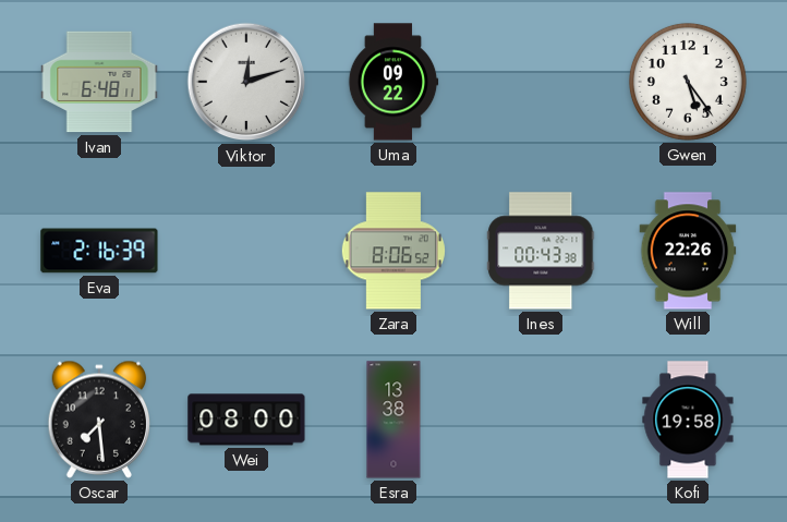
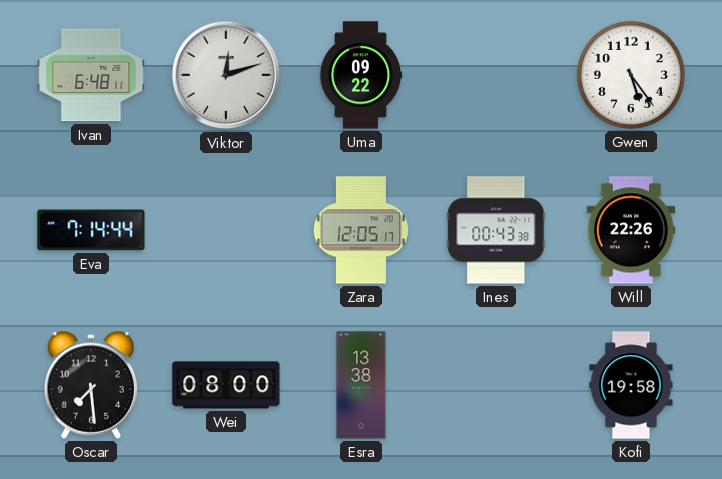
Eva: 2:16 -> 7:14
Zara: 8:06 -> 12:05
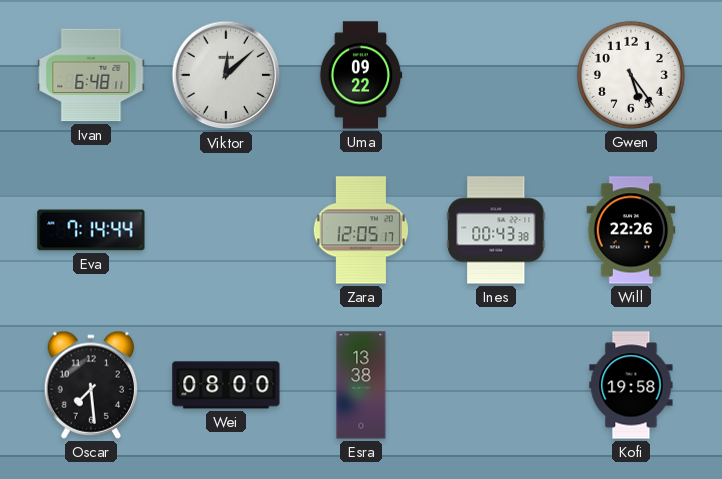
Viktor: 12:12 -> 12:08
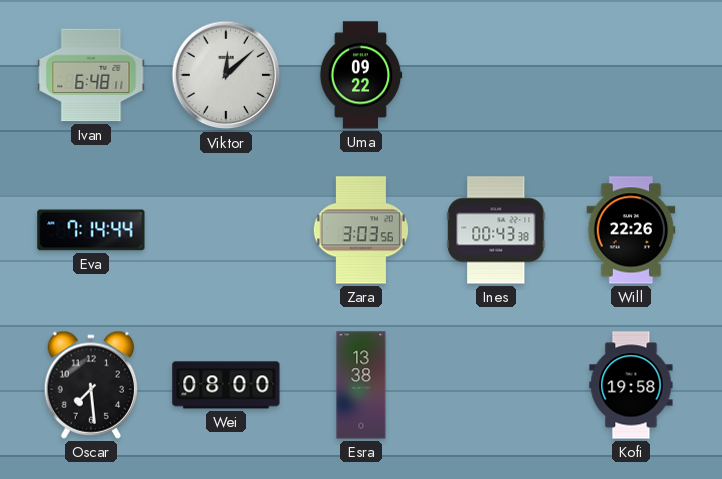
Gwen: 5:24 -> none
Zara: 12:05 -> 3:03
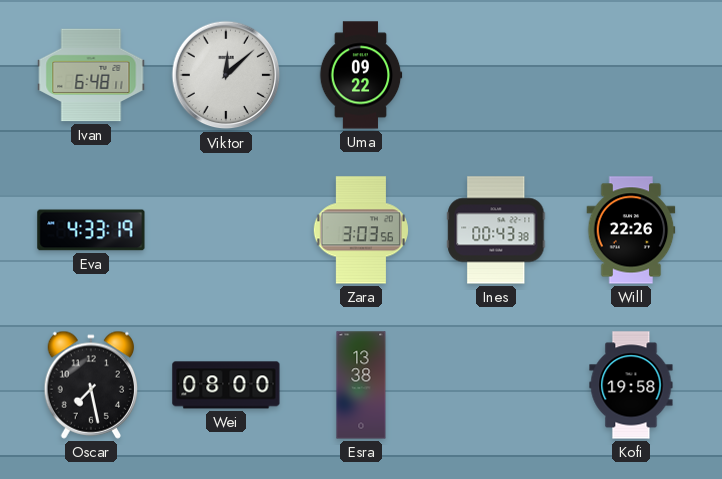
Eva: 7:14 -> 4:33
Oscar: 7:29 -> 7:28
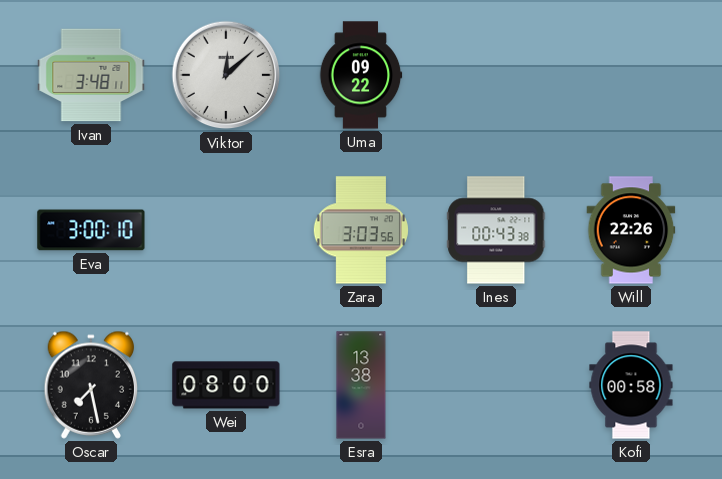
Ivan: 6:48 -> 3:48
Eva: 4:33 -> 3:00
Kofi: 19:58 -> 00:58
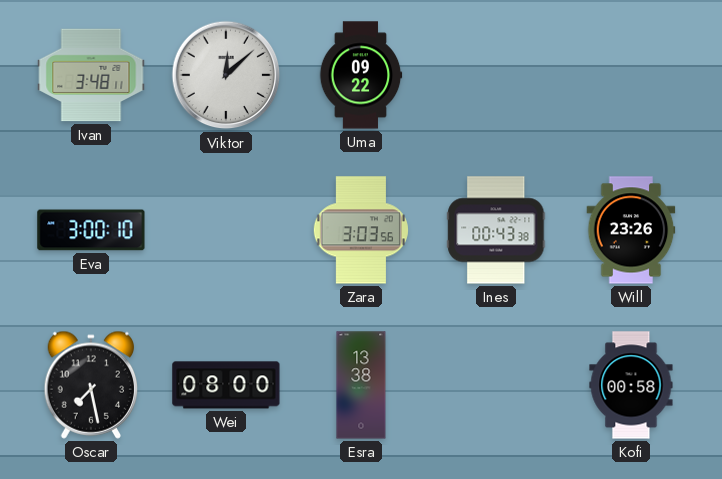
Will: 22:26 -> 23:26
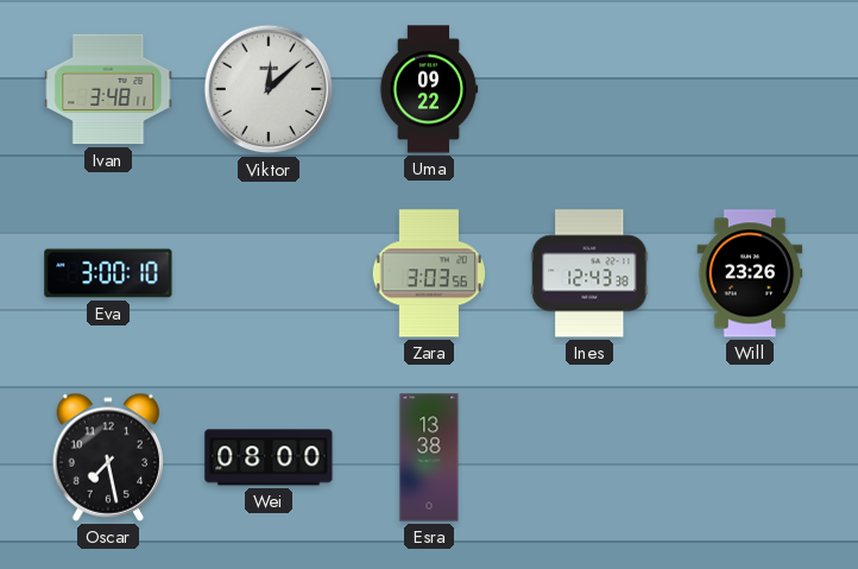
Ines: 00:43 -> 12:43
Kofi: 00:58 -> none
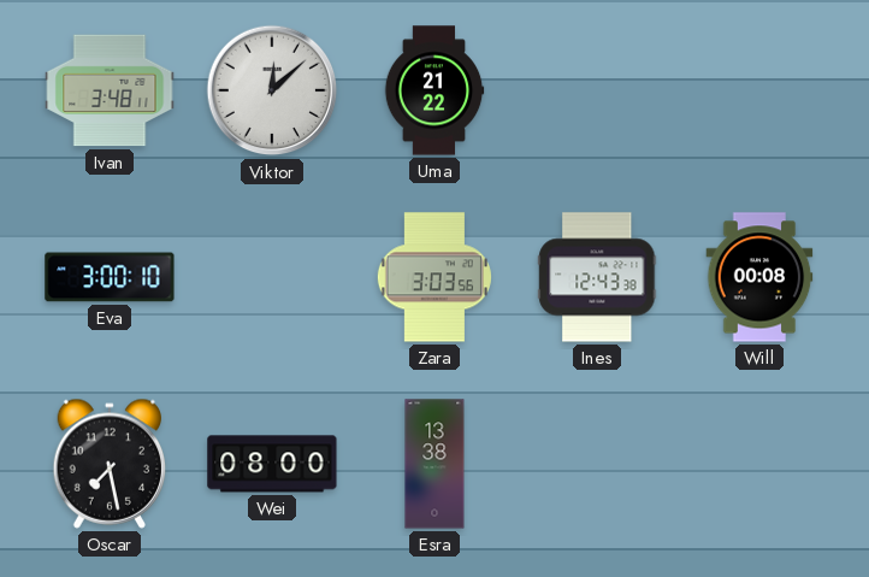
Uma: 09:22 -> 21:22
Will: 23:26 -> 00:08
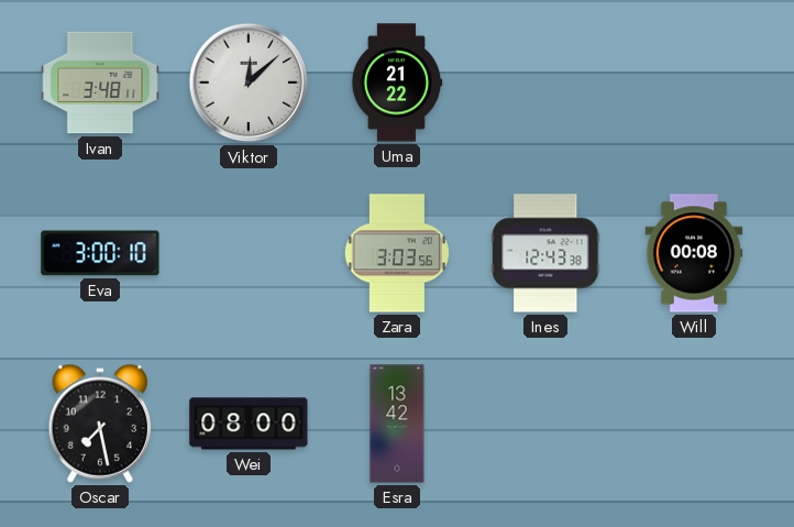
Esra: 13:38 -> 13:42
